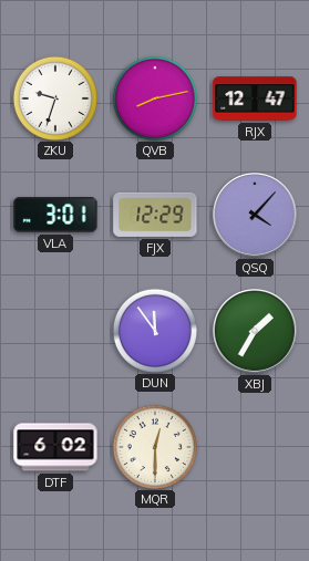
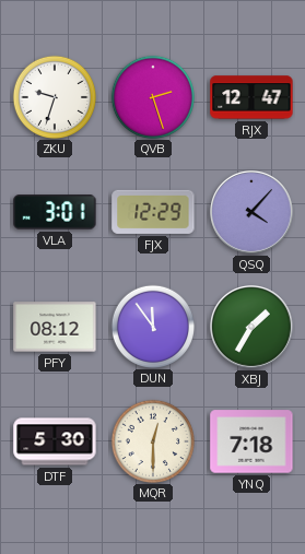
QVB: 8:13 -> 2:27
PFY: none -> 08:12
DTF: 6:02 -> 5:30
YNQ: none -> 7:18
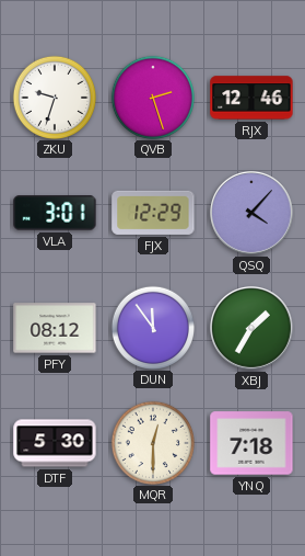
RJX: 12:47 -> 12:46
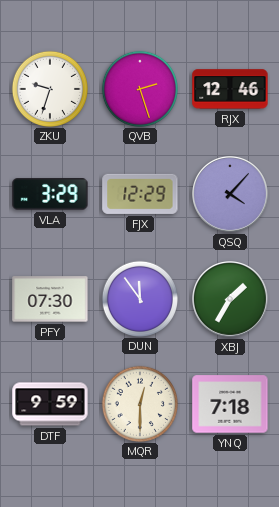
VLA: 3:01 -> 3:29
PFY: 08:12 -> 07:30
DTF: 5:30 -> 9:59
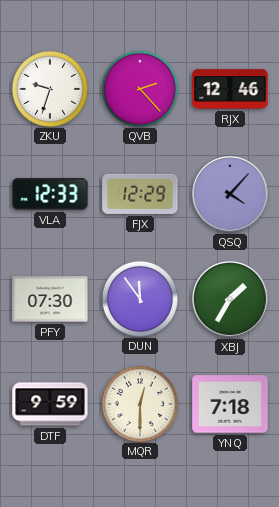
QVB: 2:27 -> 2:23
VLA: 3:29 -> 12:33
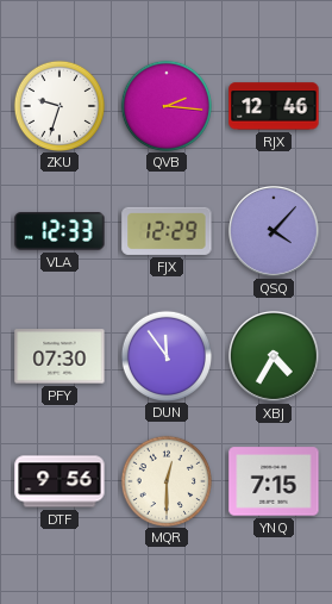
QVB: 2:23 -> 2:16
XBJ: 1:35 -> 4:35
DTF: 9:59 -> 9:56
YNQ: 7:18 -> 7:15
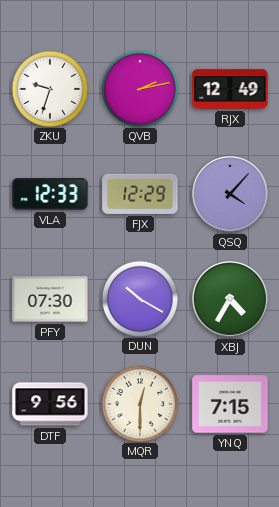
QVB: 2:16 -> 2:13
RJX: 12:46 -> 12:49
DUN: 11:54 -> 10:20
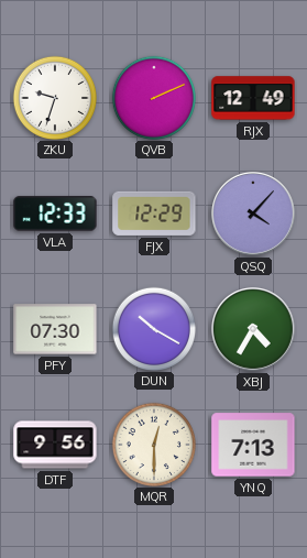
QVB: 2:13 -> 2:11
YNQ: 7:15 -> 7:13
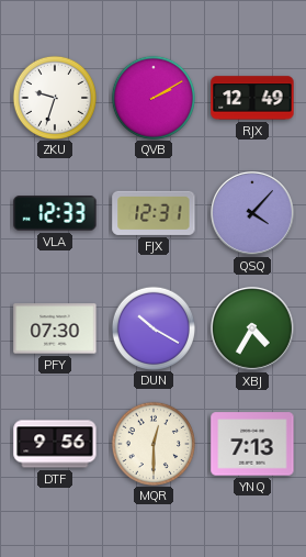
QVB: 2:11 -> 2:10
FJX: 12:29 -> 12:31
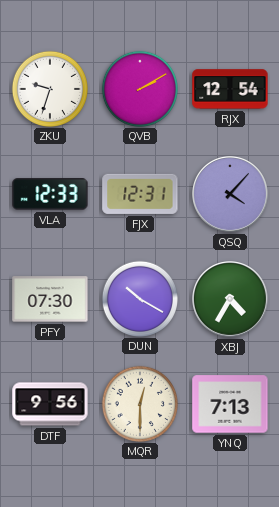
RJX: 12:49 -> 12:54
